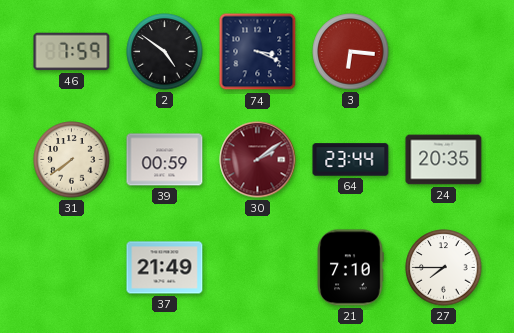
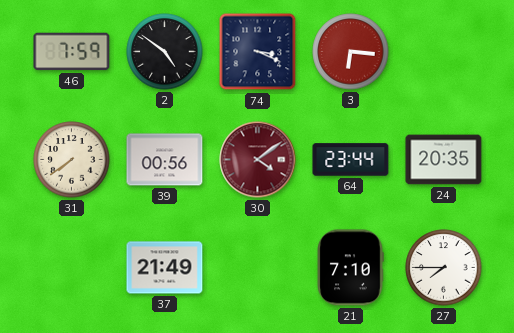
39: 00:59 -> 00:56
30: 2:09 -> 4:09
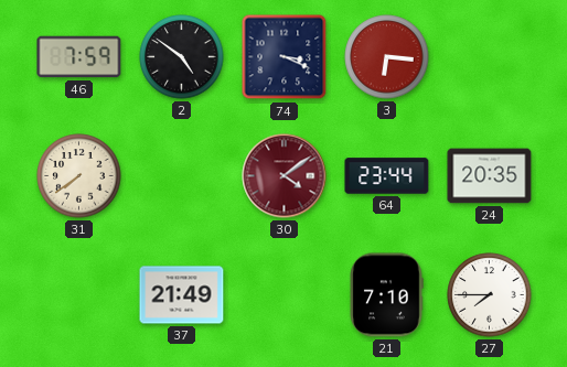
39: 00:56 -> none
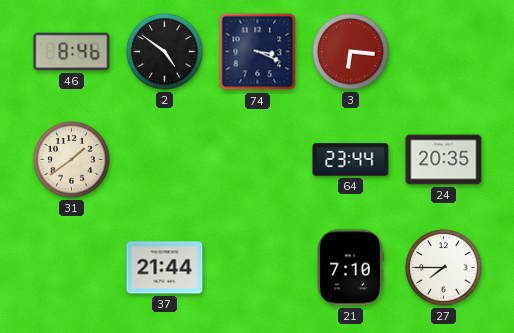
46: 7:59 -> 8:46
31: 7:39 -> 1:39
30: 4:09 -> none
37: 21:49 -> 21:44
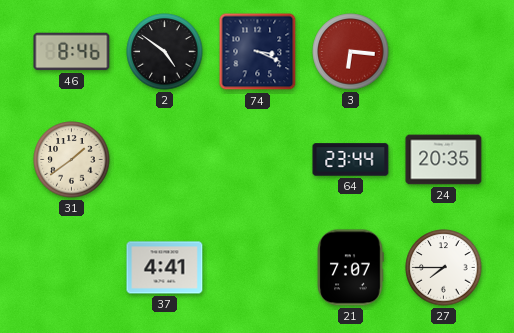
37: 21:44 -> 4:41
21: 7:10 -> 7:07
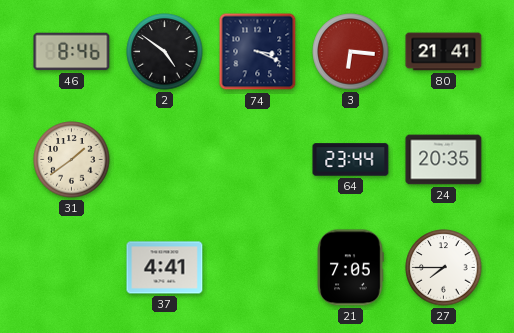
80: none -> 21:41
21: 7:07 -> 7:05
